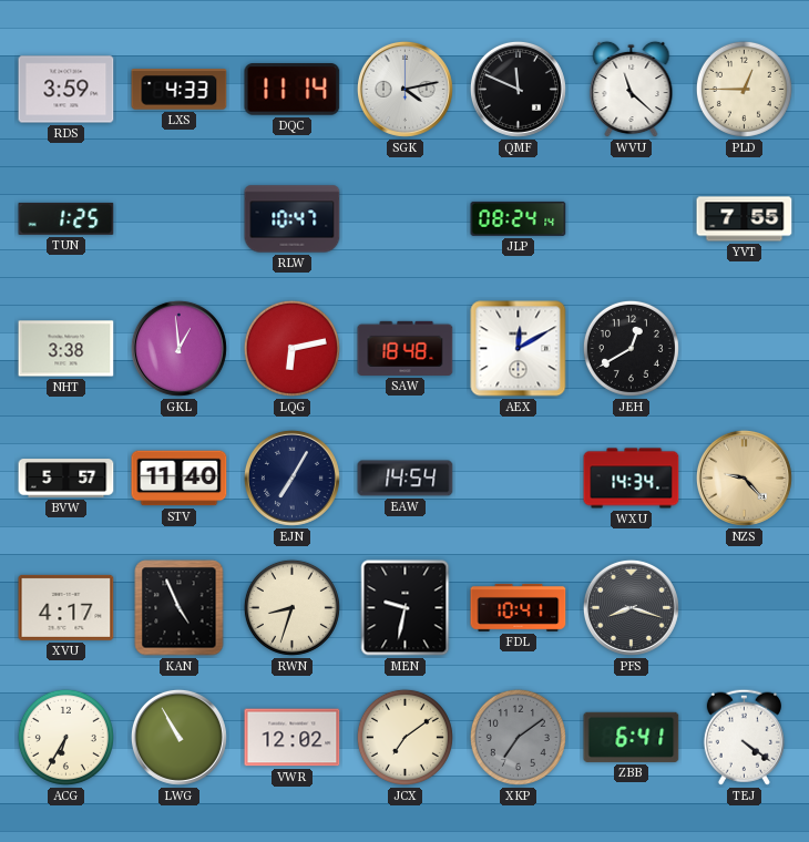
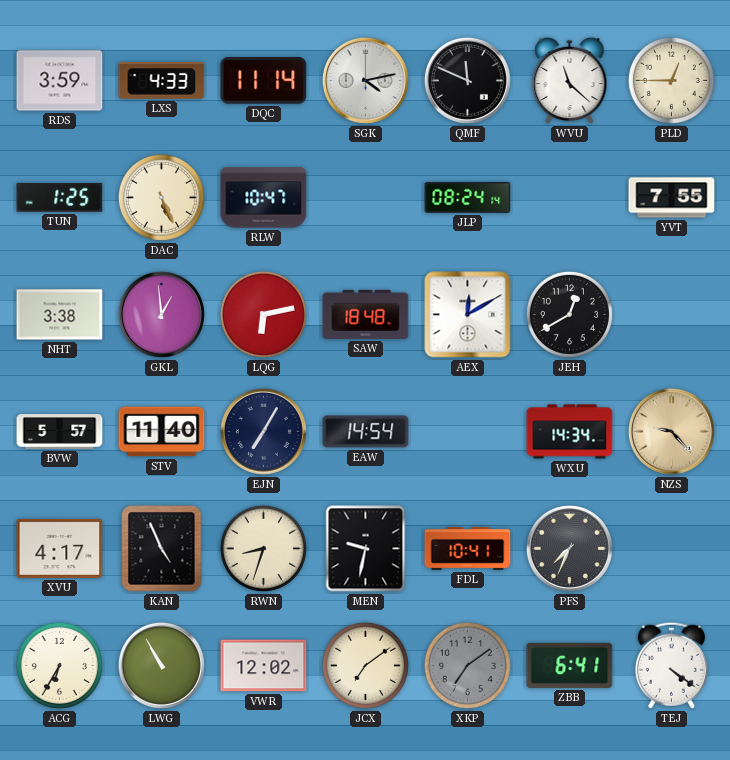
DAC: none -> 5:26
PFS: 8:18 -> 7:34
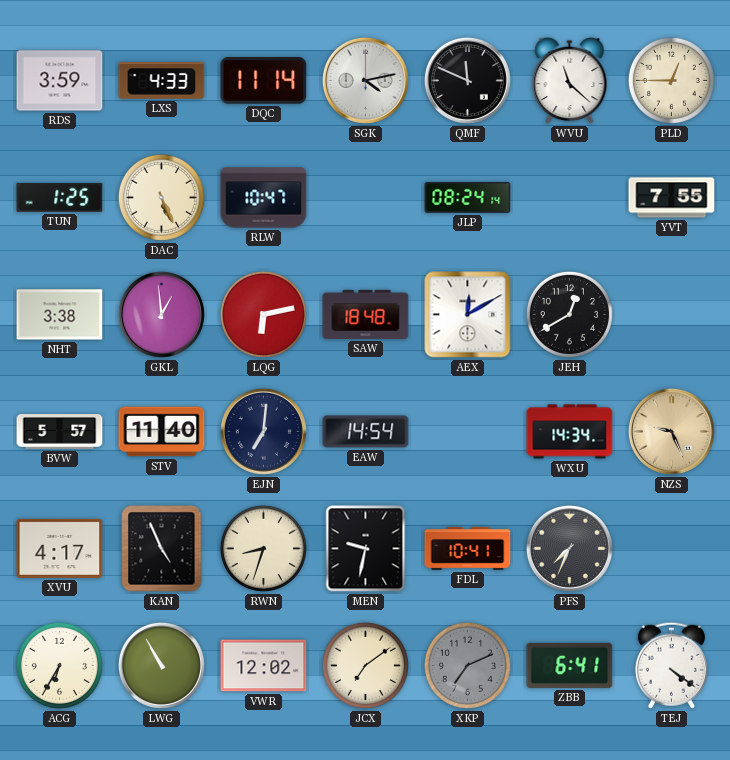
EJN: 7:05 -> 7:01
NZS: 9:23 -> 9:26
XKP: 7:09 -> 7:11
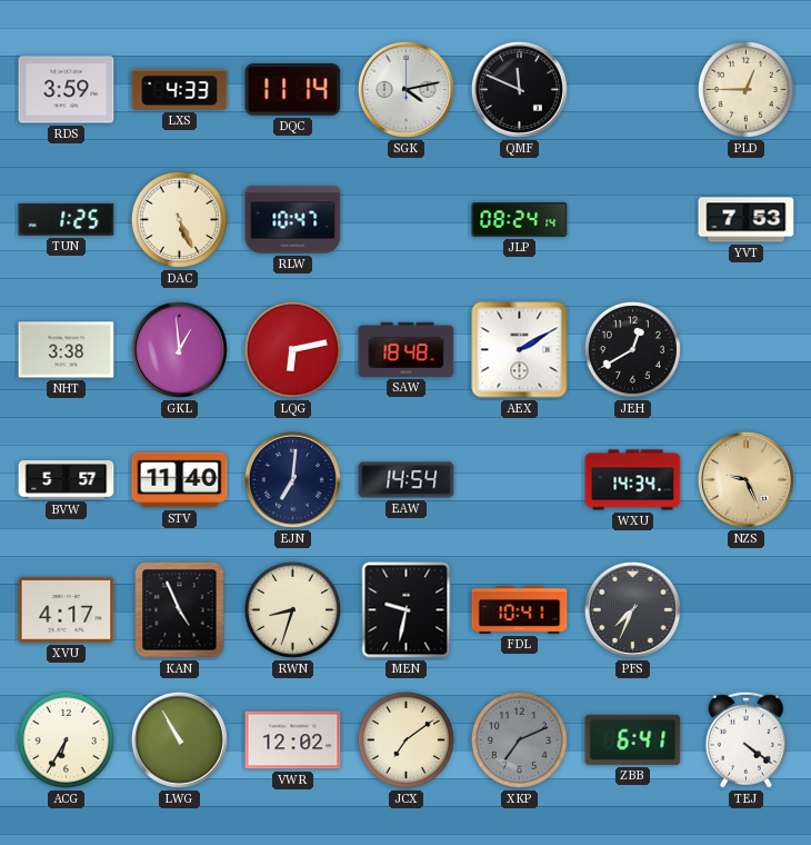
WVU: 11:22 -> none
YVT: 7:55 -> 7:53
AEX: 12:10 -> 2:10
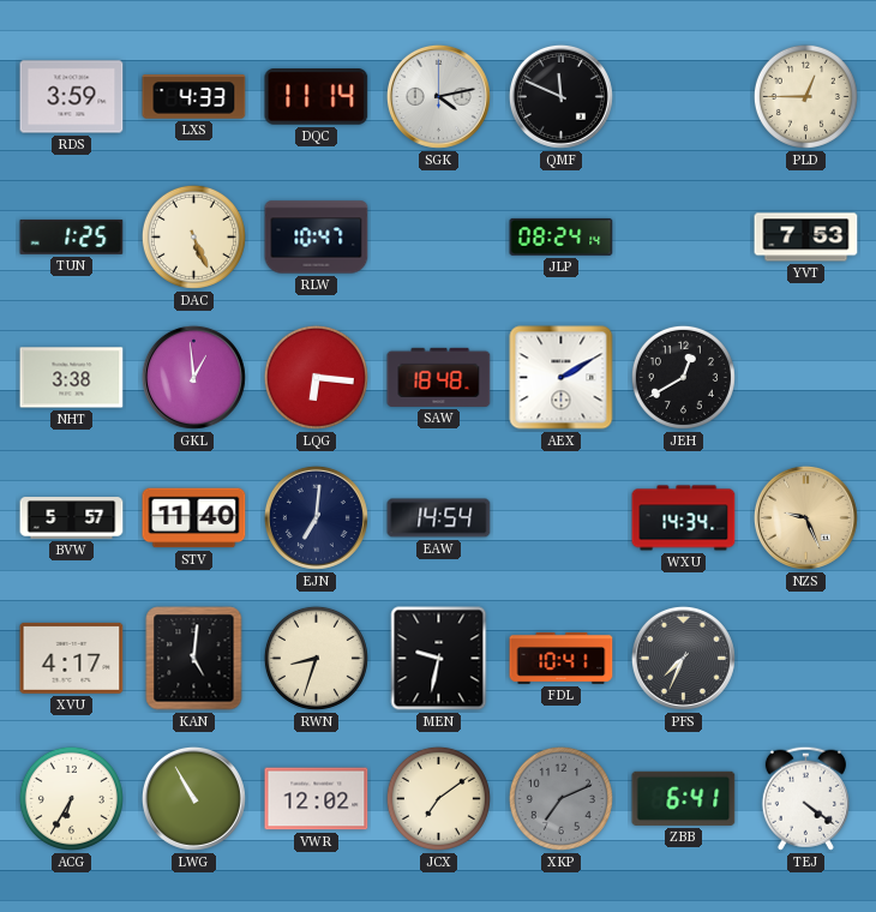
LQG: 6:13 -> 6:16
KAN: 4:56 -> 5:01
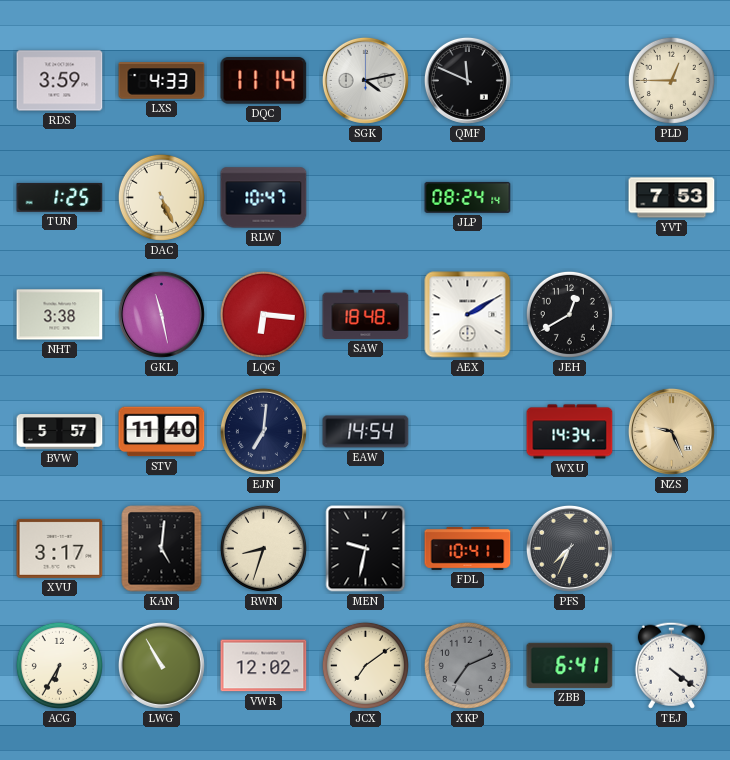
GKL: 12:59 -> 11:28
XVU: 4:17 -> 3:17
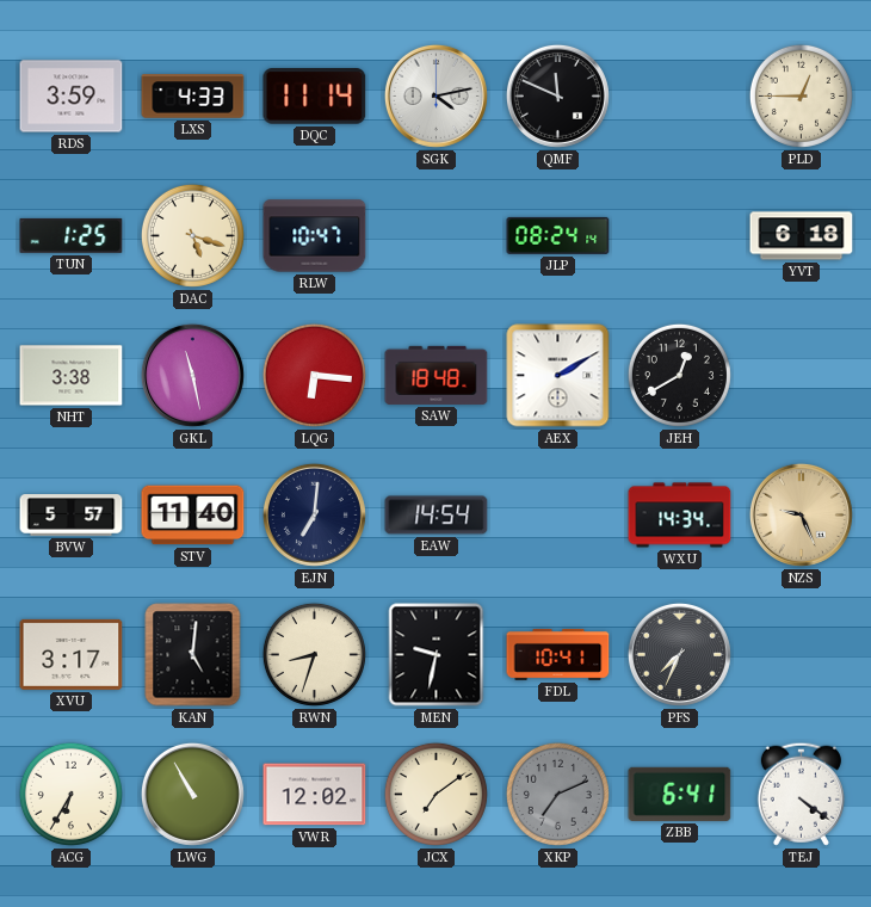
DAC: 5:26 -> 5:18
YVT: 7:53 -> 6:18
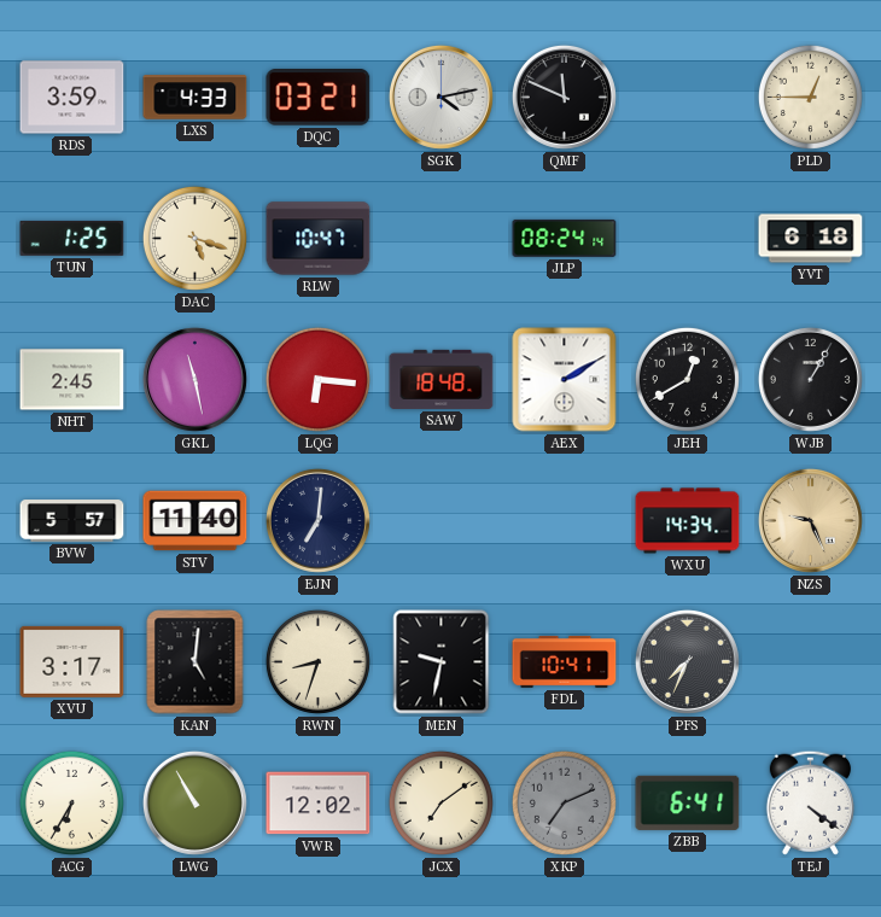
DQC: 11:14 -> 03:21
NHT: 3:38 -> 2:45
WJB: none -> 1:05
EAW: 14:54 -> none
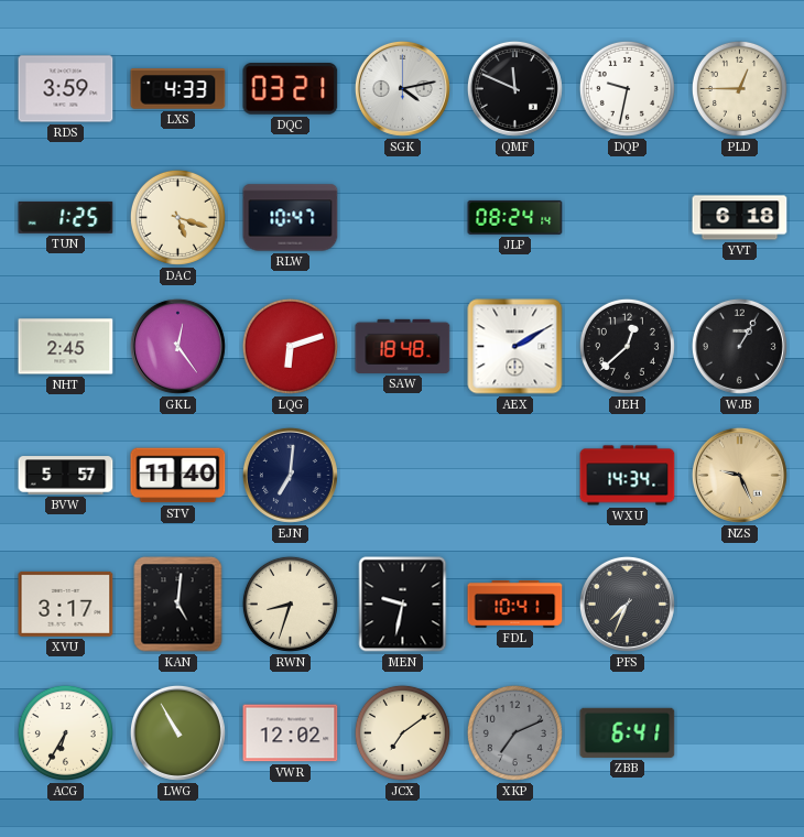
DQP: none -> 9:32
GKL: 11:28 -> 12:24
LQG: 6:16 -> 6:12
JEH: 12:40 -> 12:38
TEJ: 4:21 -> none
